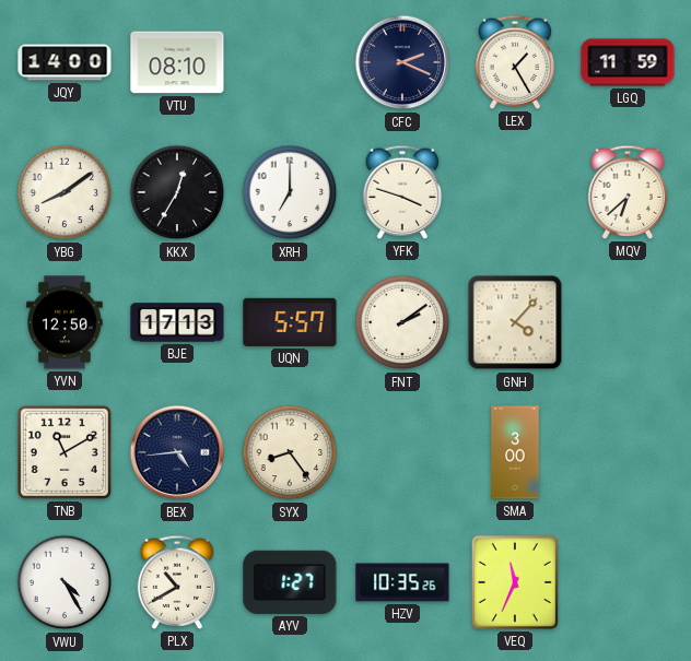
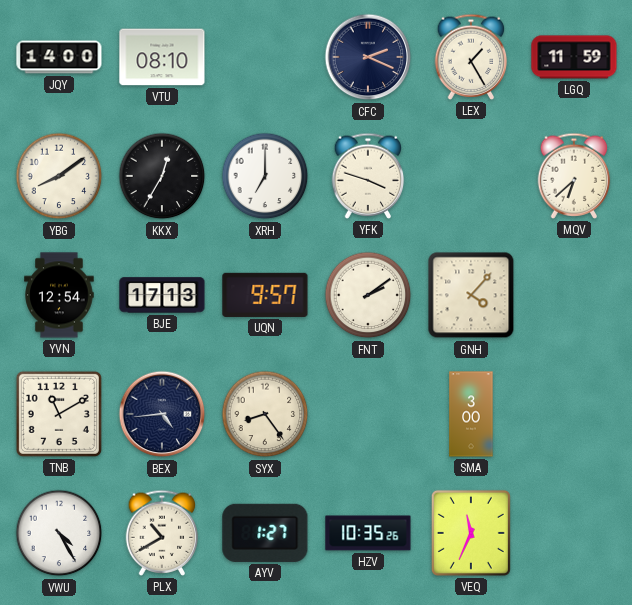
YVN: 12:50 -> 12:54
UQN: 5:57 -> 9:57
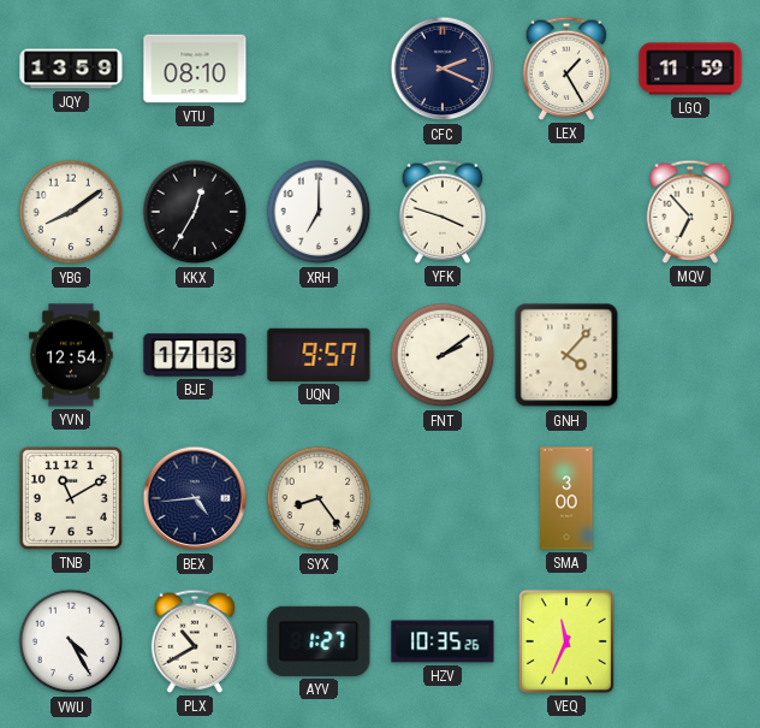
JQY: 14:00 -> 13:59
MQV: 6:38 -> 6:53
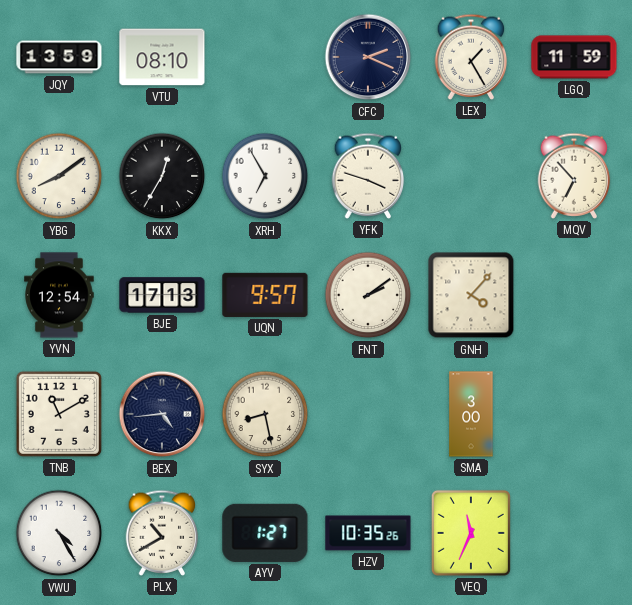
XRH: 7:00 -> 6:55
SYX: 8:24 -> 8:28
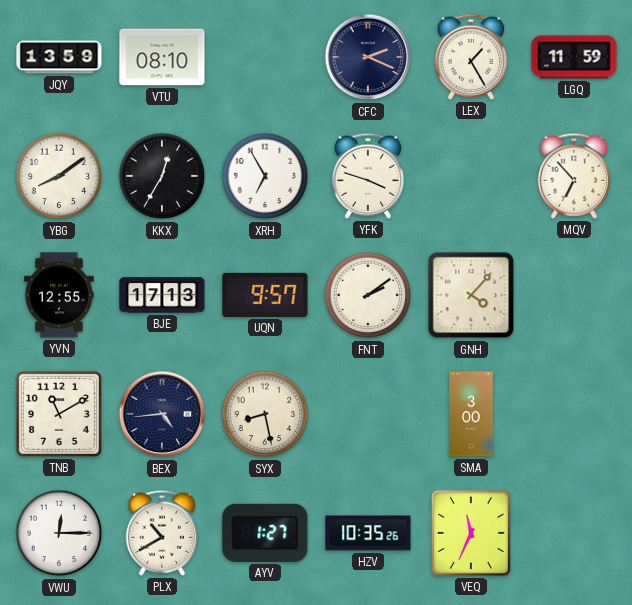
YVN: 12:54 -> 12:55
VWU: 4:25 -> 12:15
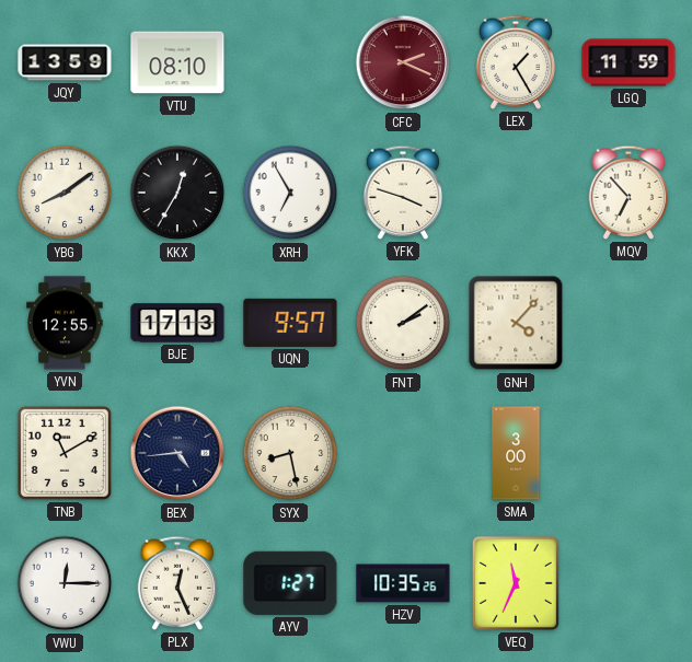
CFC dial: navy -> burgundy
PLX: 10:40 -> 12:26
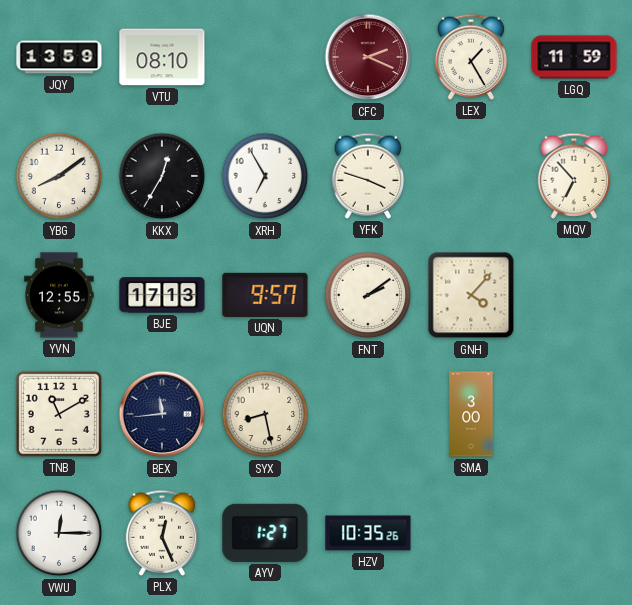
BEX: 4:44 -> 11:44
VEQ: 11:34 -> none
